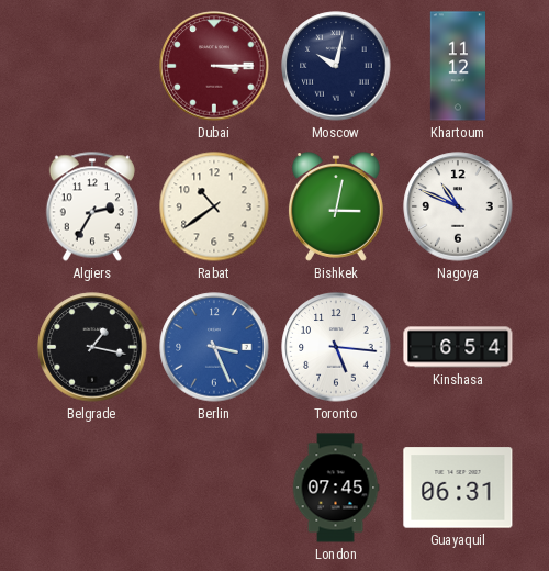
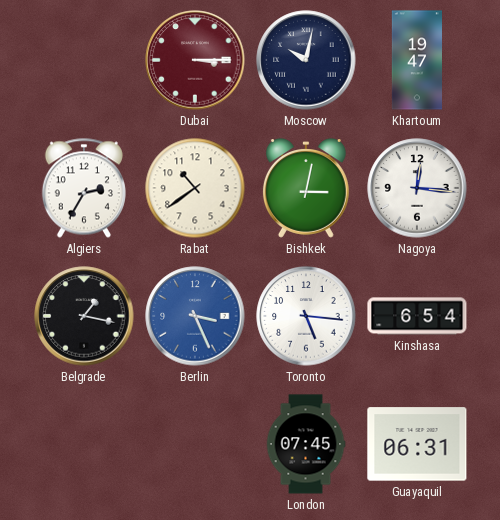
Khartoum: 11:12 -> 19:47
Nagoya: 10:49 -> 12:16
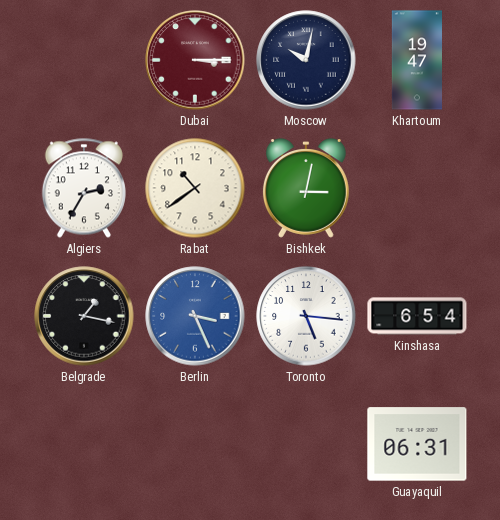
Nagoya: 12:16 -> none
London: 07:45 -> none
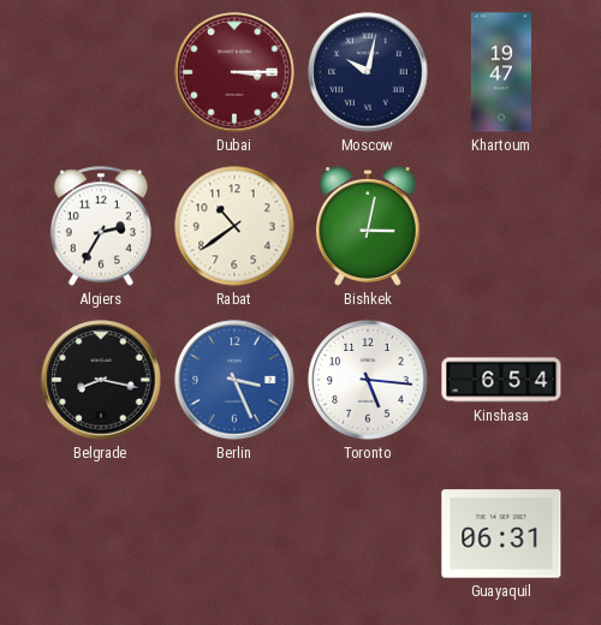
Belgrade: 1:17 -> 8:17
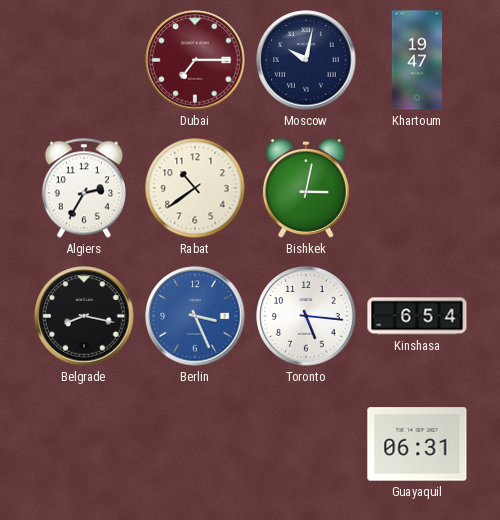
Dubai: 3:15 -> 7:15
